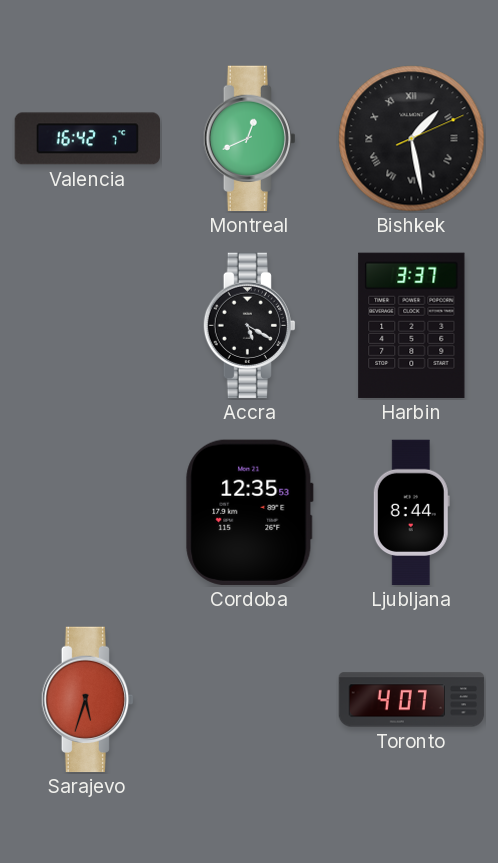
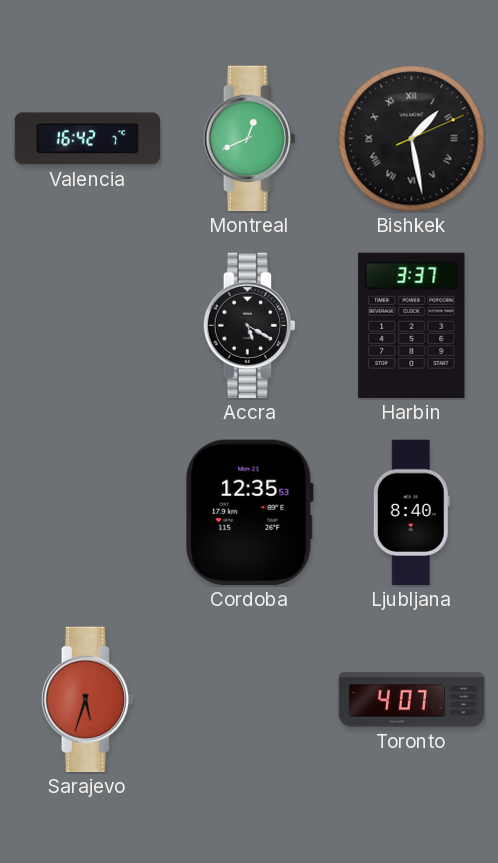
Ljubljana: 8:44 -> 8:40
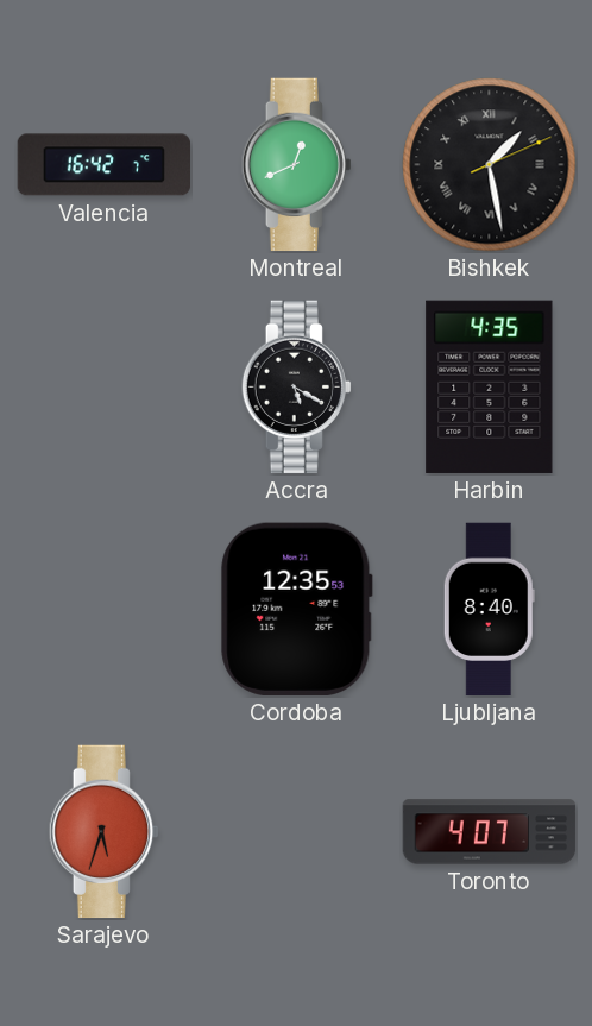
Harbin: 3:37 -> 4:35
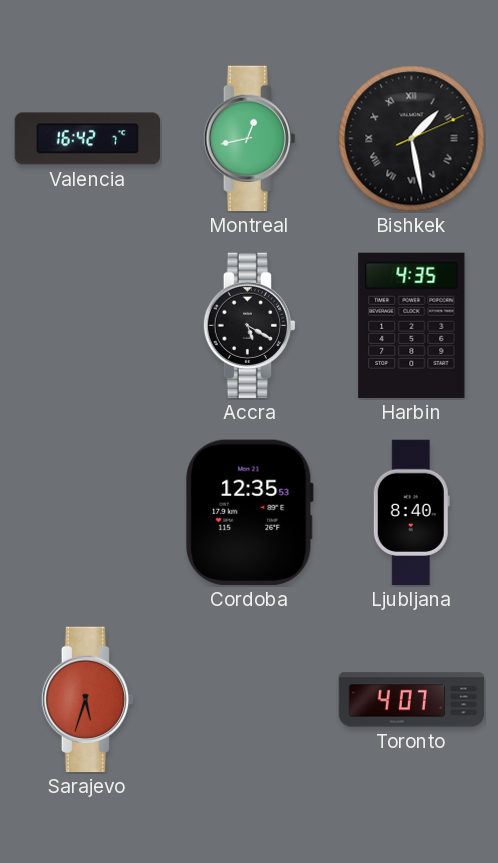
Montreal: 12:41 -> 12:43
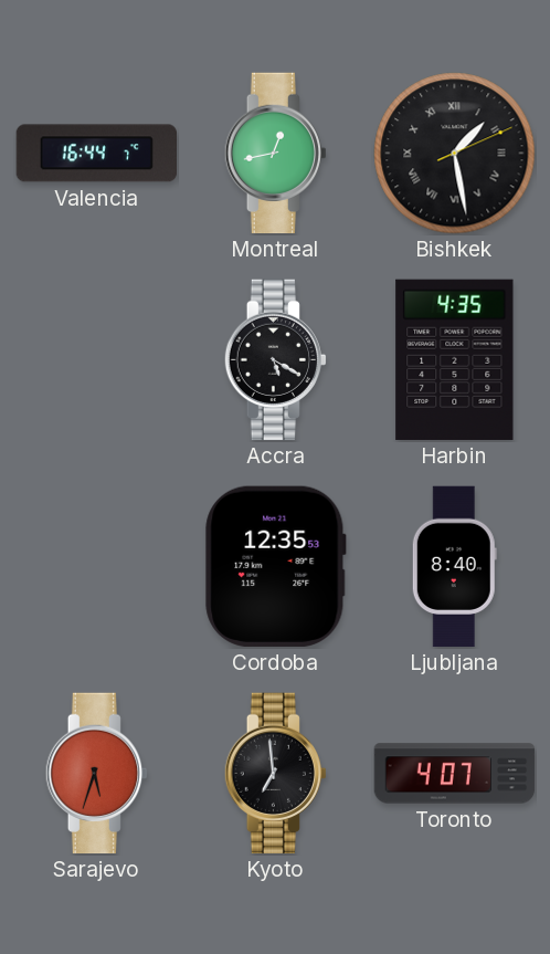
Valencia: 16:42 -> 16:44
Kyoto: none -> 6:59
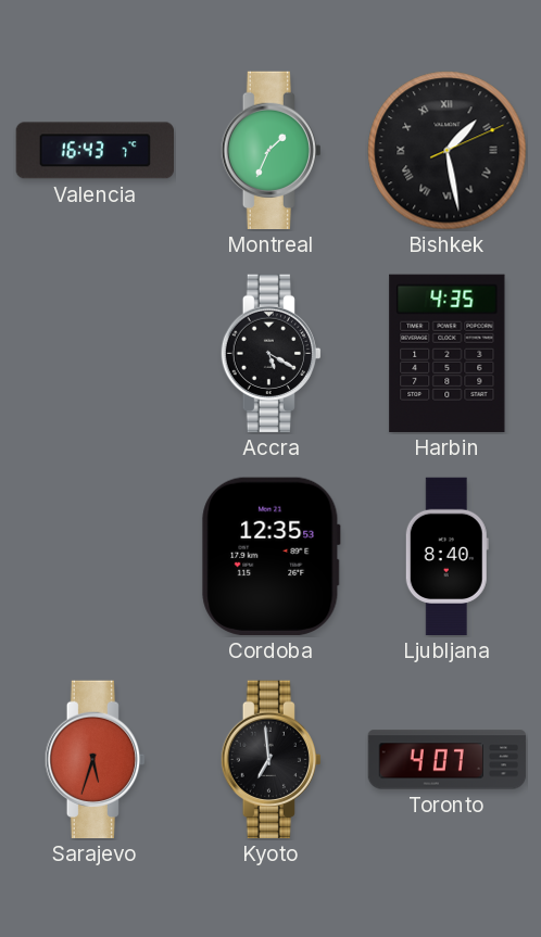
Valencia: 16:44 -> 16:43
Montreal: 12:43 -> 1:34
